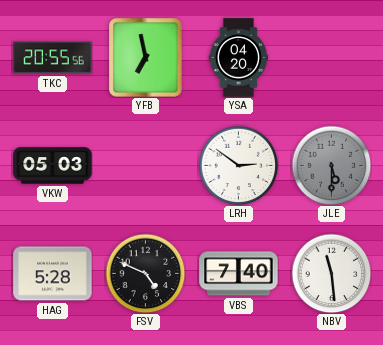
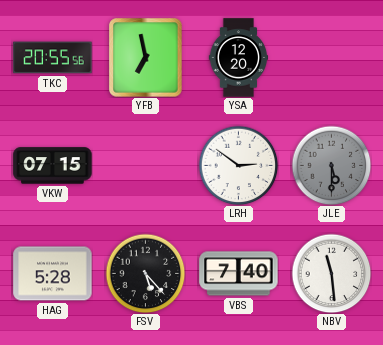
YSA: 04:20 -> 12:20
VKW: 05:03 -> 07:15
FSV: 4:49 -> 5:23
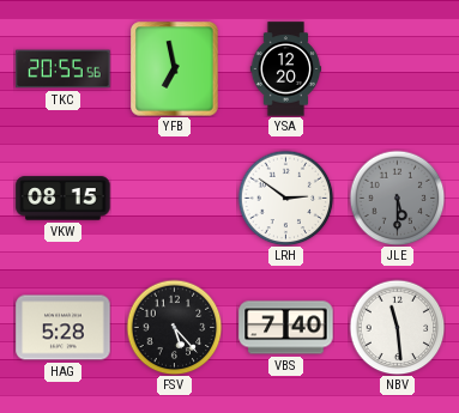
VKW: 07:15 -> 08:15
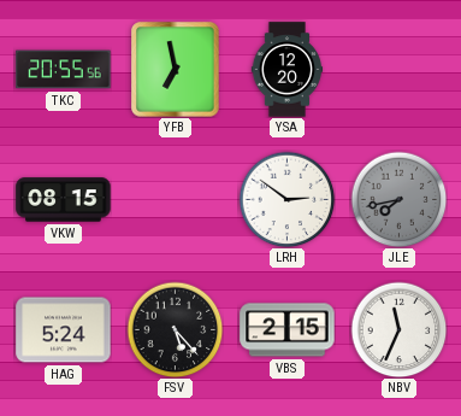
JLE: 5:30 -> 7:43
HAG: 5:28 -> 5:24
VBS: 7:40 -> 2:15
NBV: 11:29 -> 11:34
